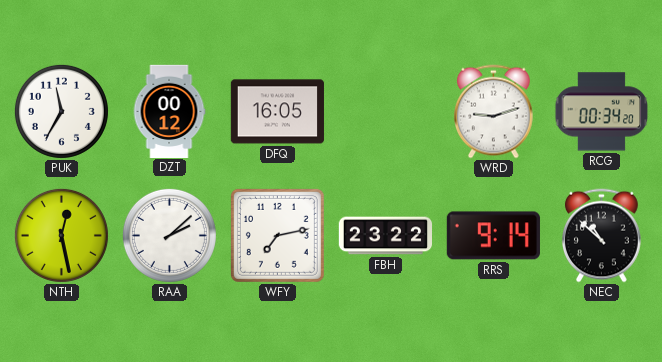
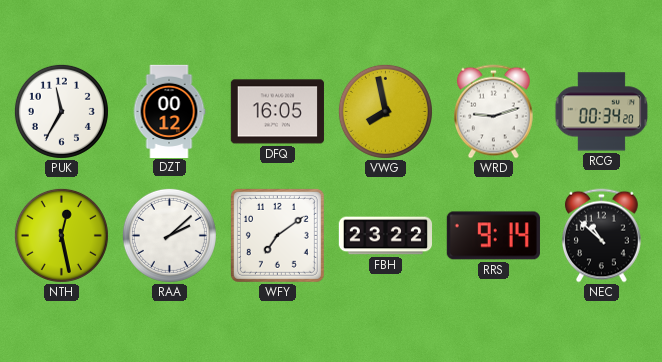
VWG: none -> 7:58
WFY: 7:13 -> 7:09
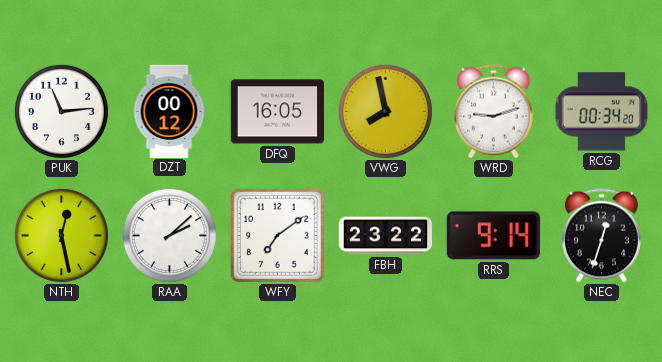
PUK: 11:35 -> 11:14
NEC: 10:52 -> 12:33
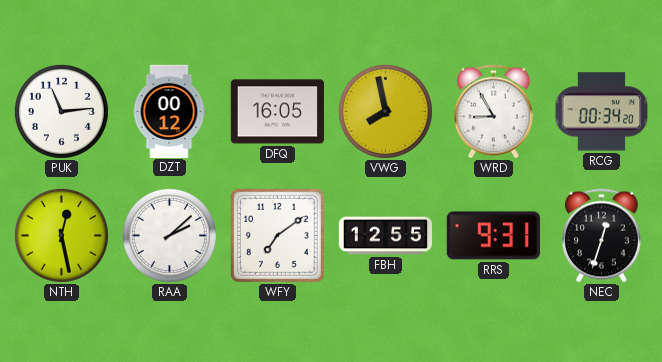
WRD: 9:12 -> 8:55
FBH: 23:22 -> 12:55
RRS: 9:14 -> 9:31
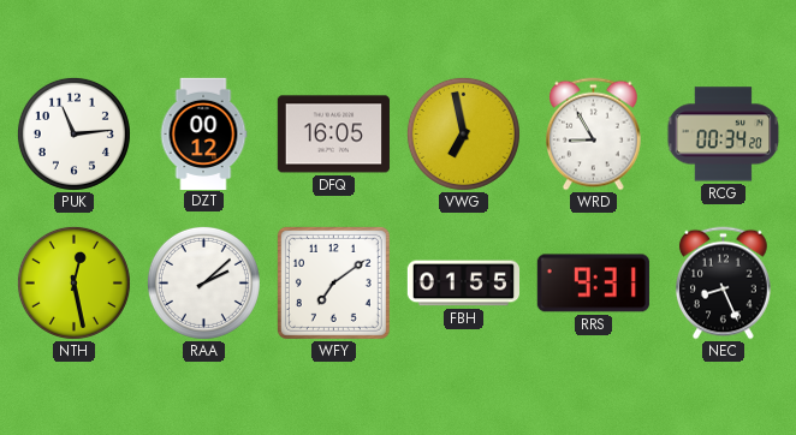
VWG: 7:58 -> 6:58
FBH: 12:55 -> 01:55
NEC: 12:33 -> 8:26
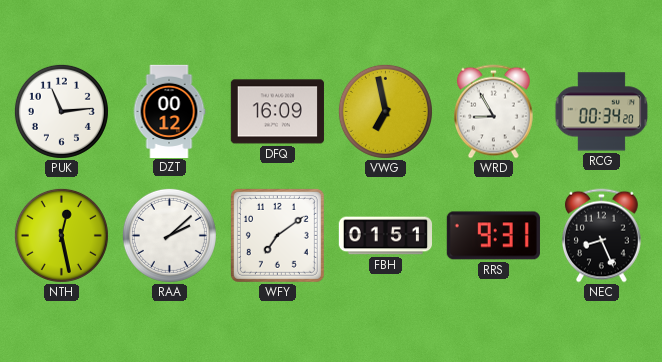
DFQ: 16:05 -> 16:09
FBH: 01:55 -> 01:51
